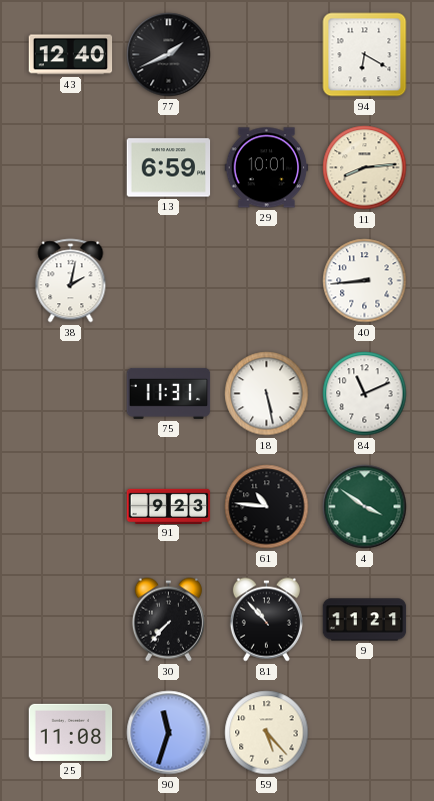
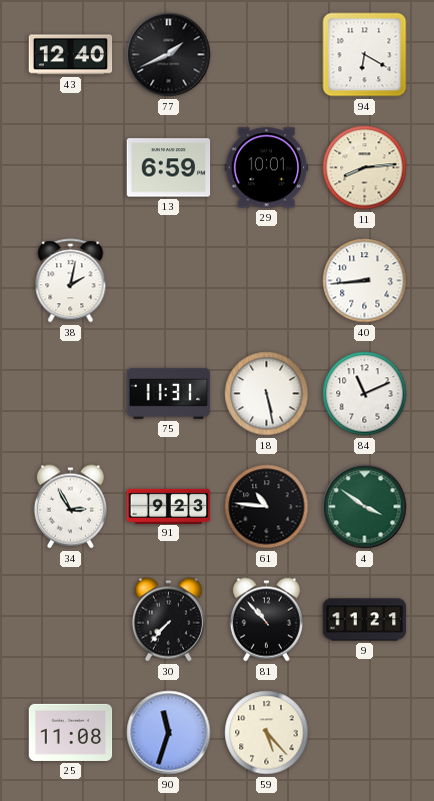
34: none -> 2:55
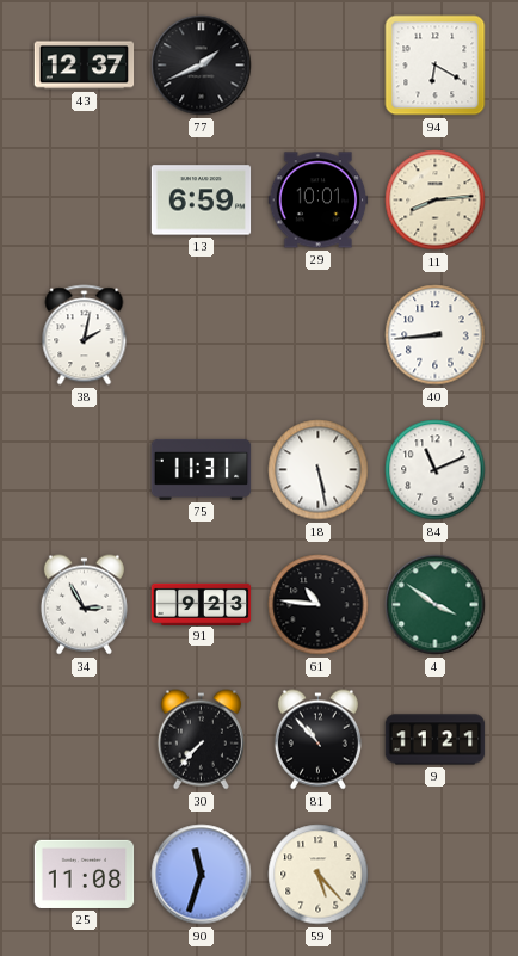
43: 12:40 -> 12:37
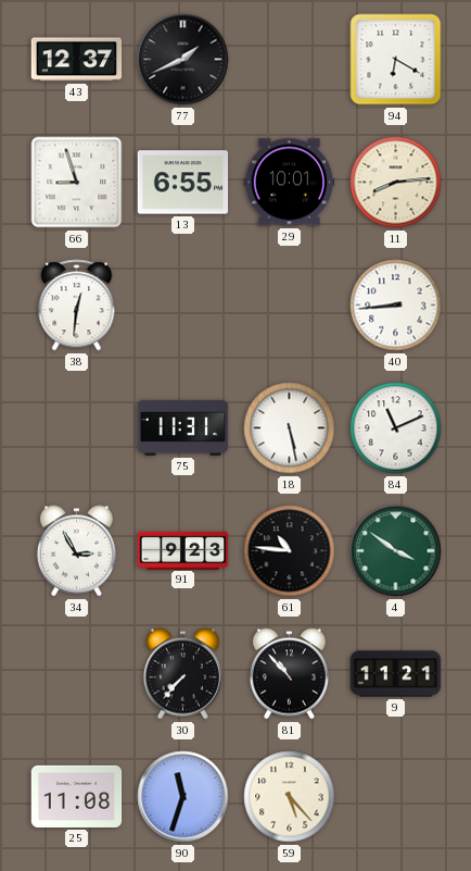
66: none -> 8:57
13: 6:59 -> 6:55
38: 2:02 -> 12:31
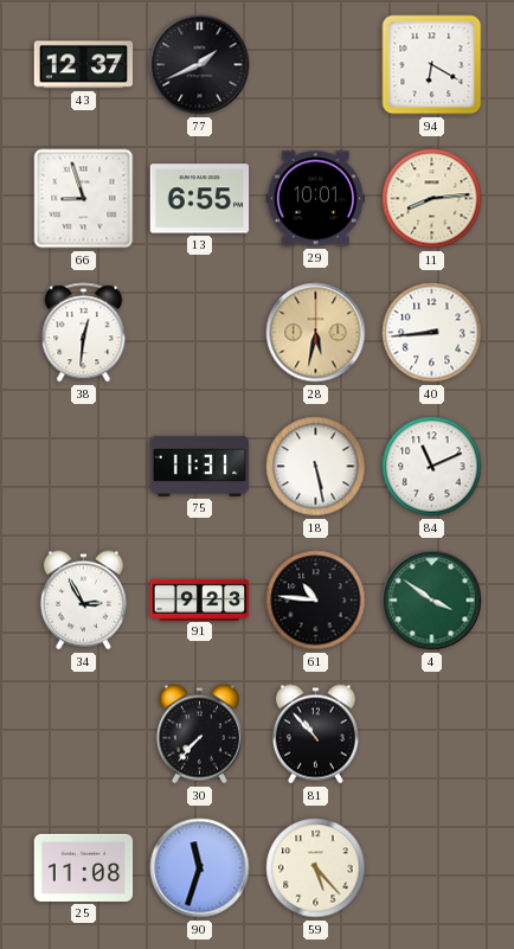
28: none -> 5:32
9: 11:21 -> none
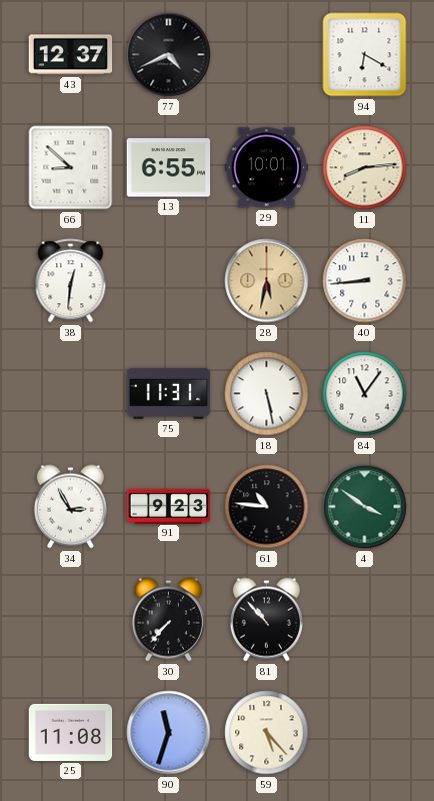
77: 1:41 -> 4:41
66: 8:57 -> 8:52
84: 11:11 -> 11:06
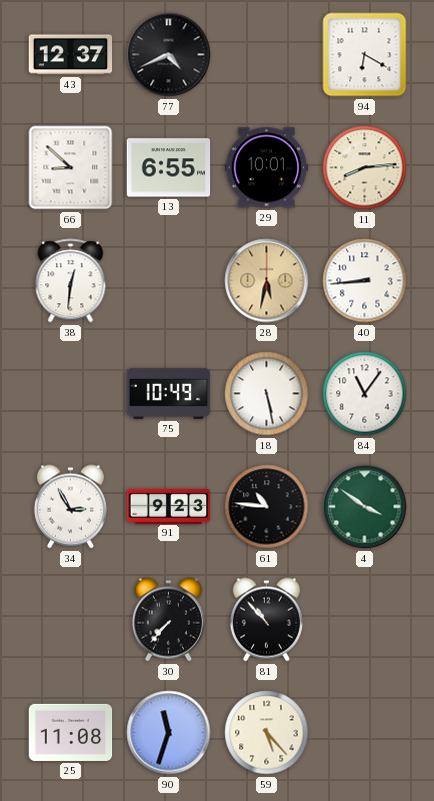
75: 11:31 -> 10:49
